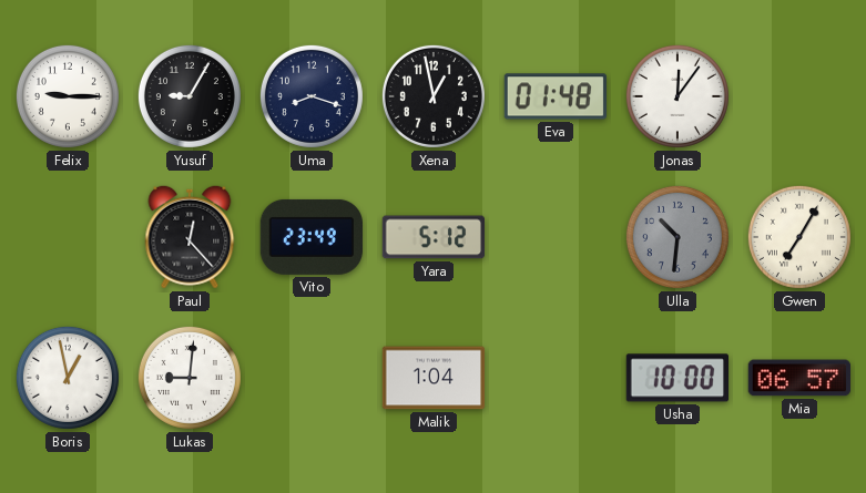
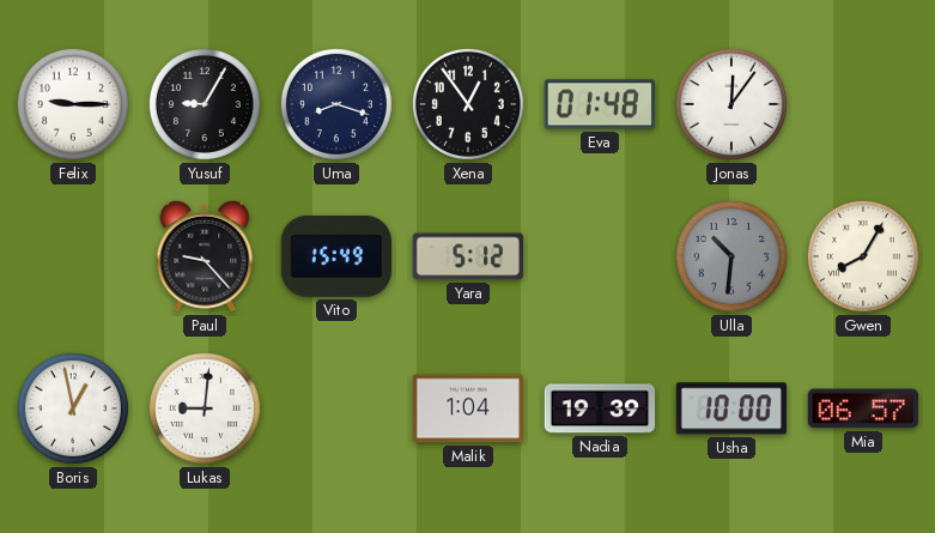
Xena: 12:58 -> 12:54
Paul: 12:23 -> 9:23
Vito: 23:49 -> 15:49
Gwen: 7:05 -> 8:05
Nadia: none -> 19:39
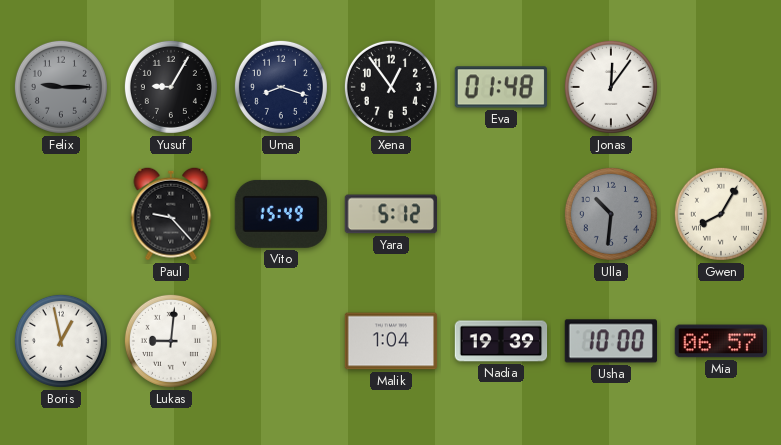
Felix dial: white -> grey
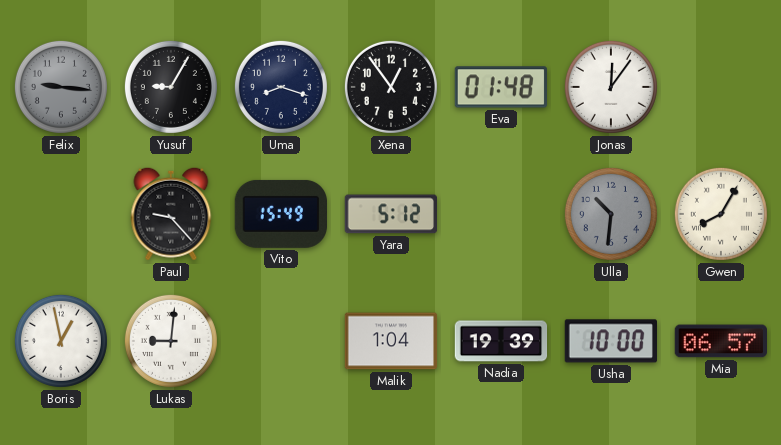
Felix: 9:15 -> 9:16
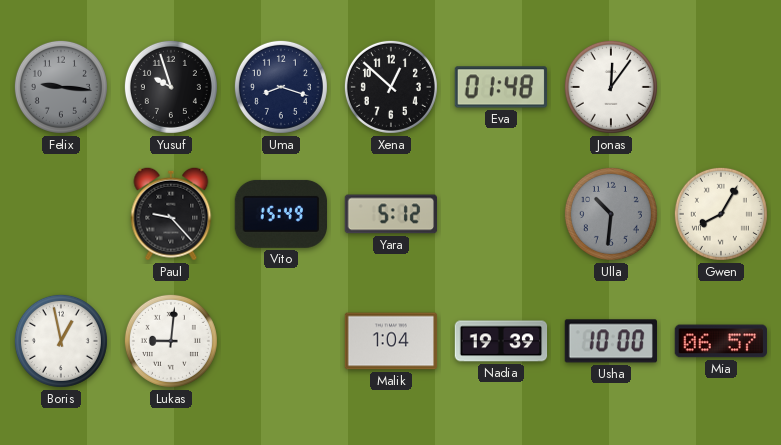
Yusuf: 9:05 -> 9:57
Xena: 12:54 -> 12:52
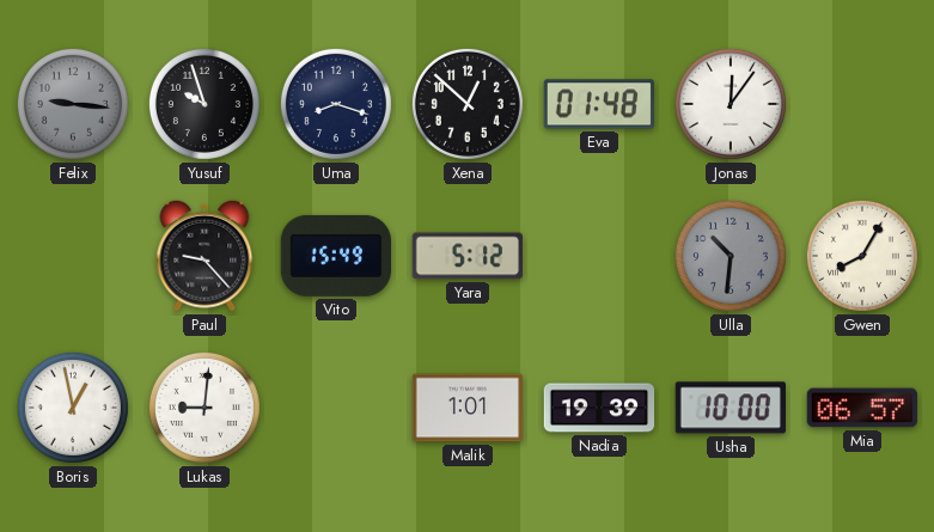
Malik: 1:04 -> 1:01
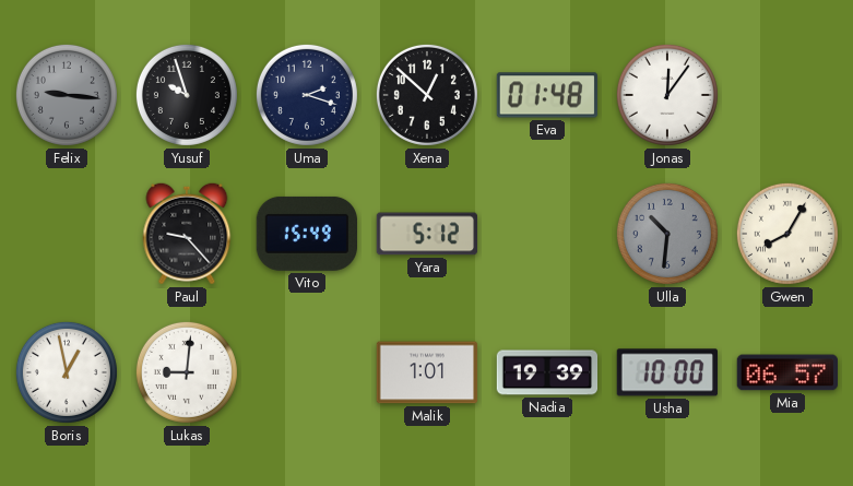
Uma: 8:18 -> 2:18
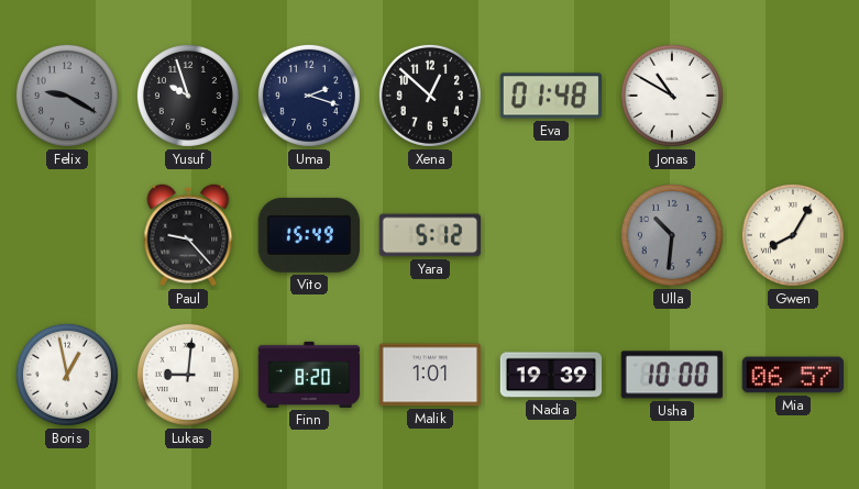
Felix: 9:16 -> 9:20
Jonas: 12:06 -> 10:50
Finn: none -> 8:20
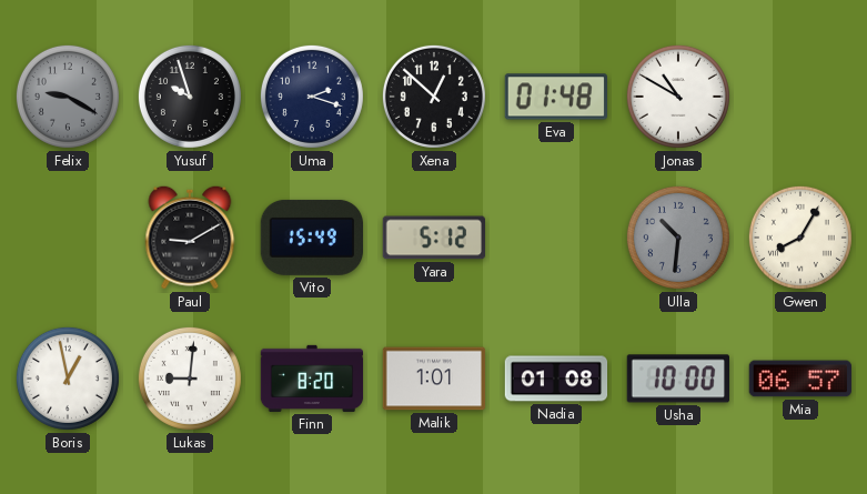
Paul: 9:23 -> 9:10
Nadia: 19:39 -> 01:08
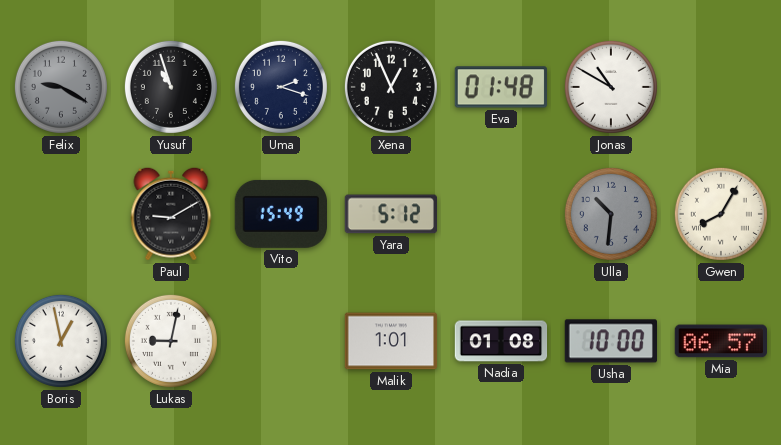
Yusuf: 9:57 -> 10:57
Xena: 12:52 -> 12:56
Lukas: 9:01 -> 9:02
Finn: 8:20 -> none
